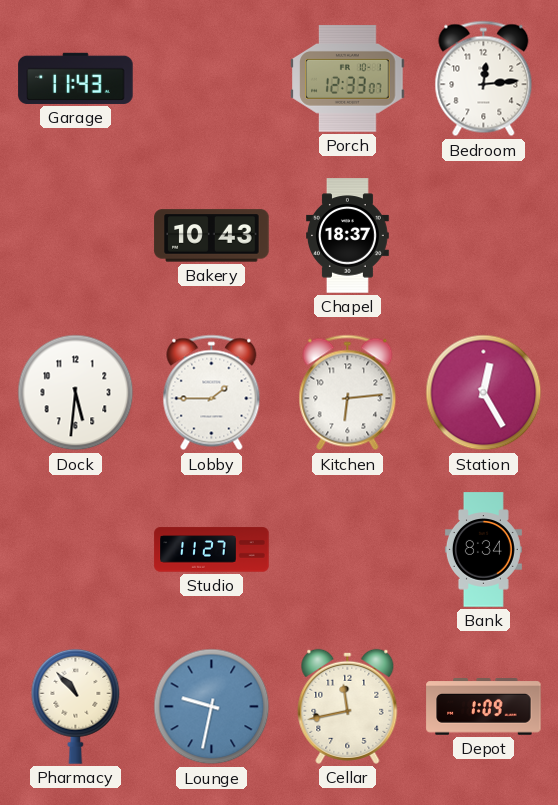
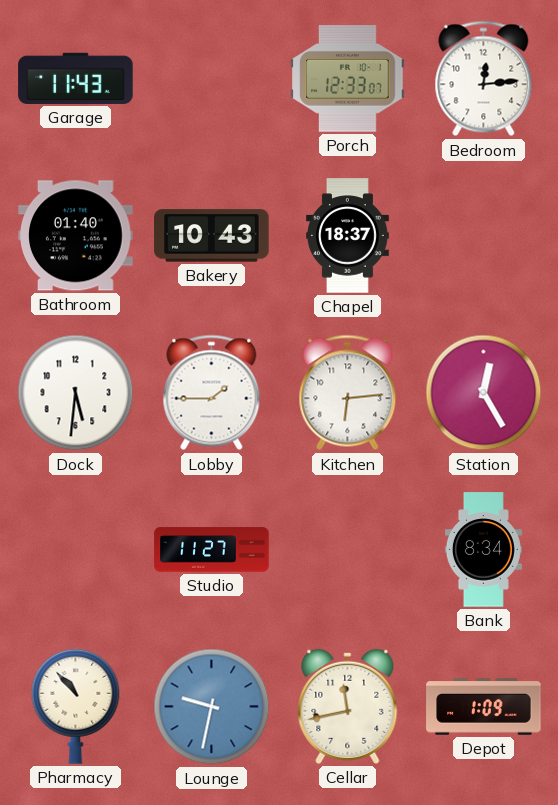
Bathroom: none -> 01:40
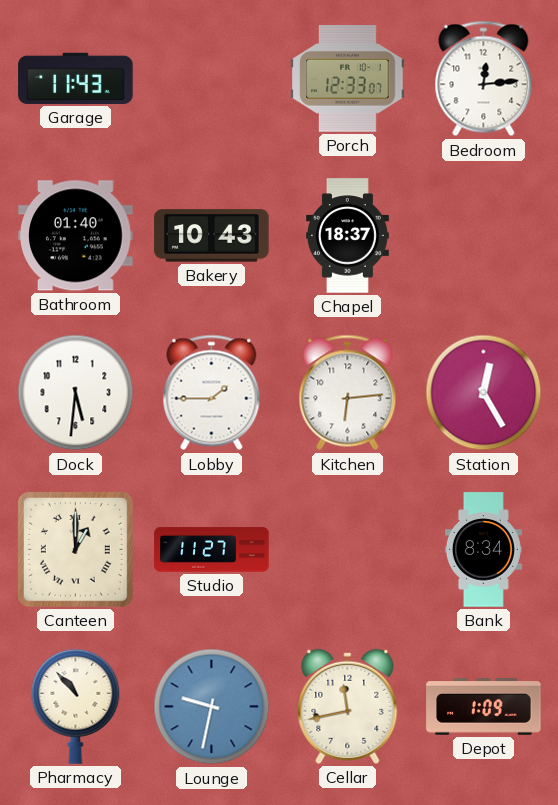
Canteen: none -> 1:00
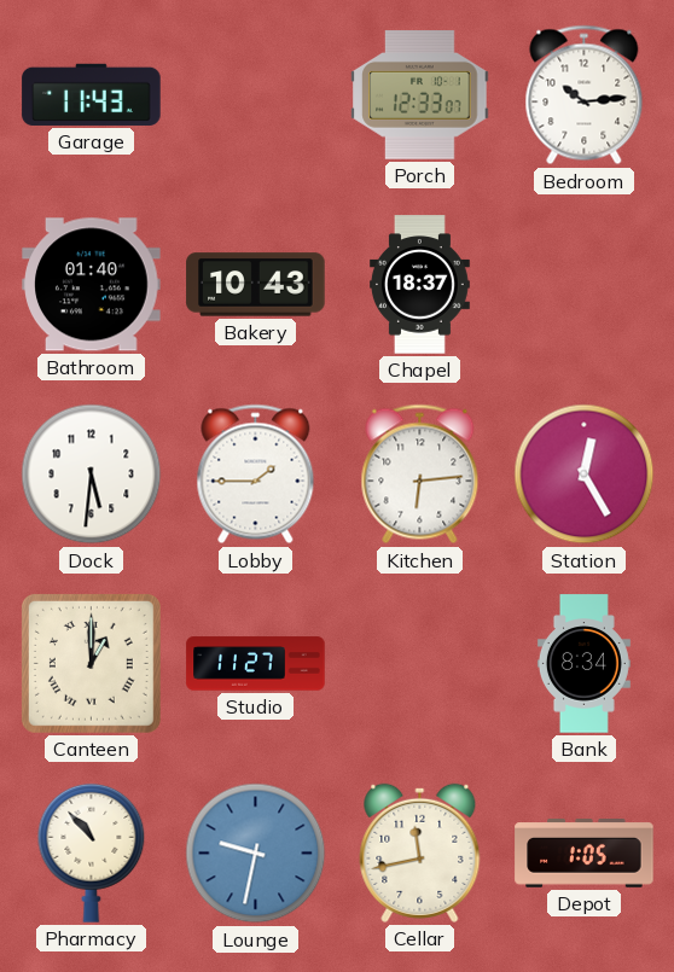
Bedroom: 12:14 -> 10:14
Depot: 1:09 -> 1:05
